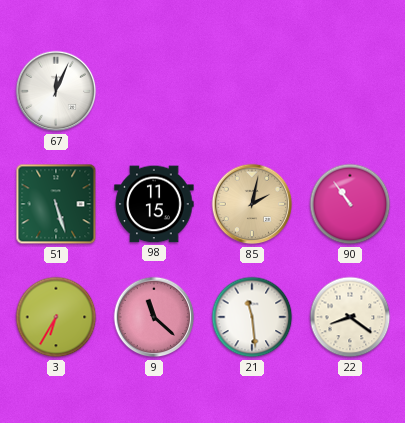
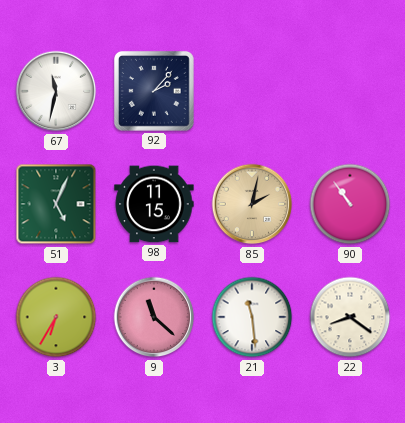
67: 12:04 -> 11:32
92: none -> 2:07
51: 5:27 -> 5:04
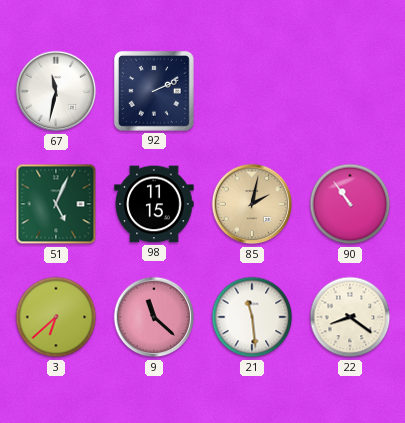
92: 2:07 -> 2:11
3: 6:35 -> 6:38
